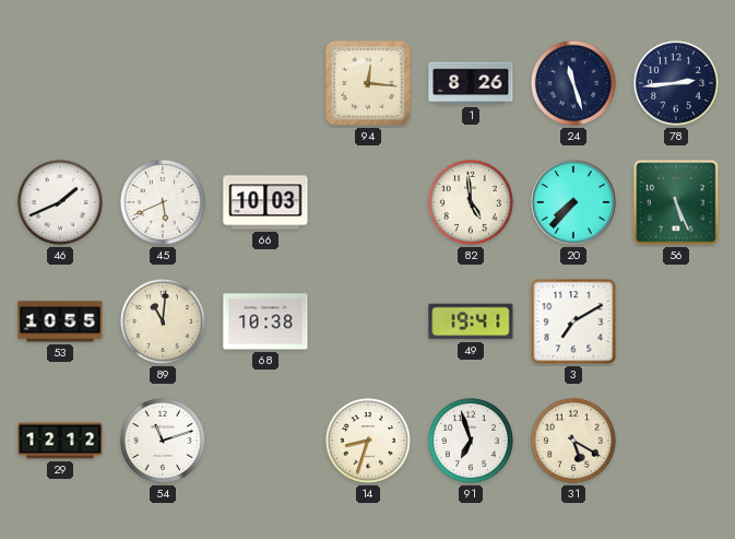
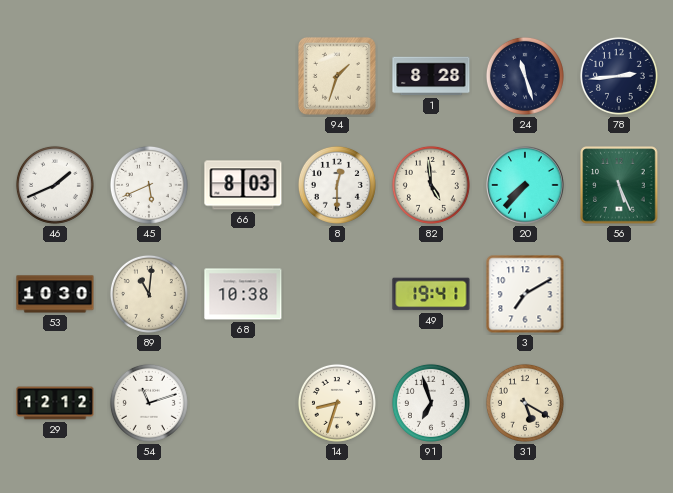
94: 12:16 -> 1:33
1: 8:26 -> 8:28
66: 10:03 -> 8:03
8: none -> 12:30
53: 10:55 -> 10:30
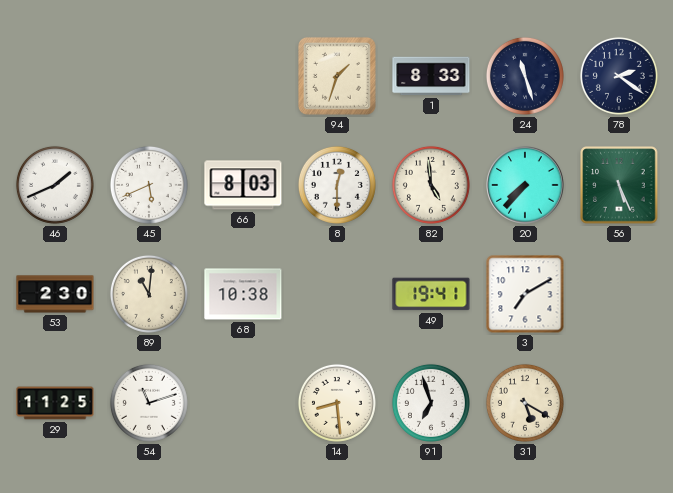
1: 8:28 -> 8:33
78: 2:44 -> 2:21
53: 10:30 -> 2:30
29: 12:12 -> 11:25
14: 8:33 -> 8:29
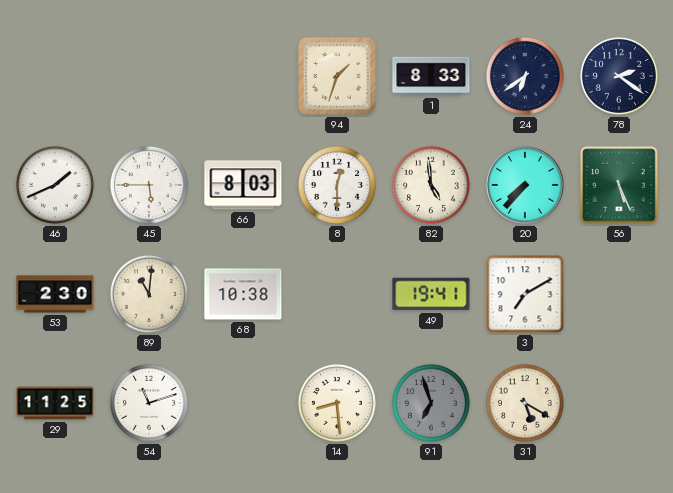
24: 11:27 -> 6:39
45: 5:41 -> 5:45
91 dial: white -> grey
